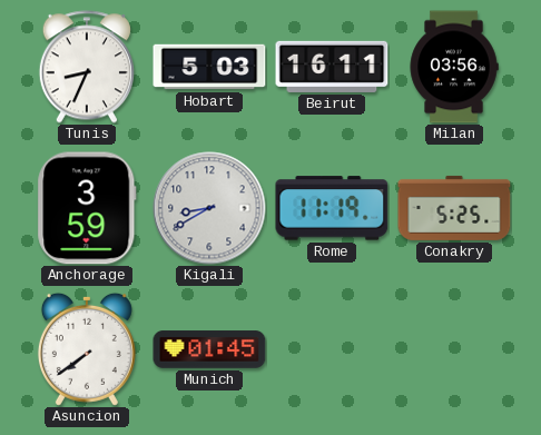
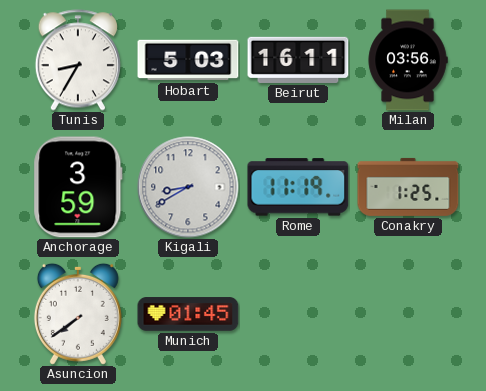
Tunis: 8:34 -> 8:35
Conakry: 5:25 -> 1:25
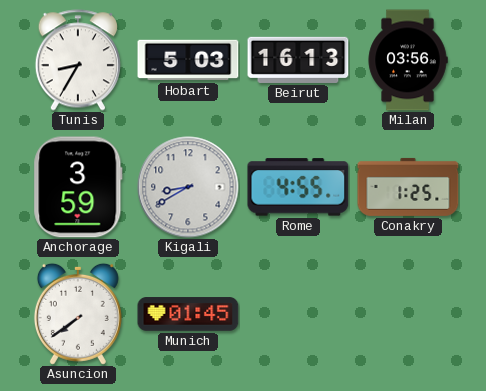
Beirut: 16:11 -> 16:13
Rome: 11:19 -> 4:55
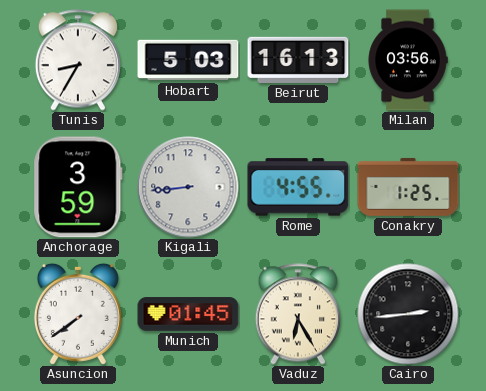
Kigali: 8:40 -> 8:44
Vaduz: none -> 6:25
Cairo: none -> 2:44
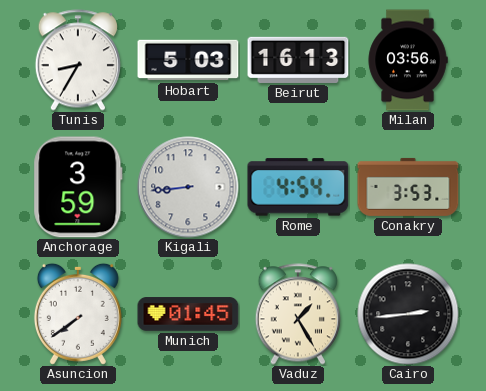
Rome: 4:55 -> 4:54
Conakry: 1:25 -> 3:53
Vaduz: 6:25 -> 1:25
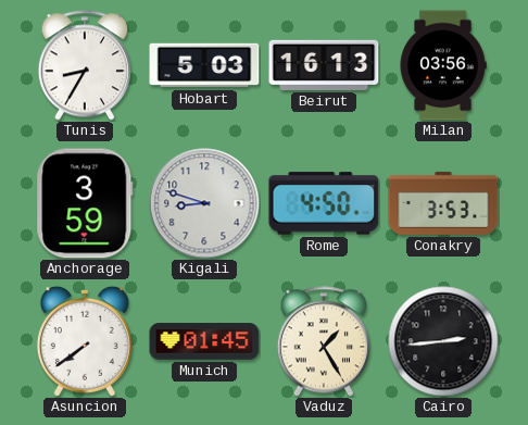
Kigali: 8:44 -> 8:48
Rome: 4:54 -> 4:50
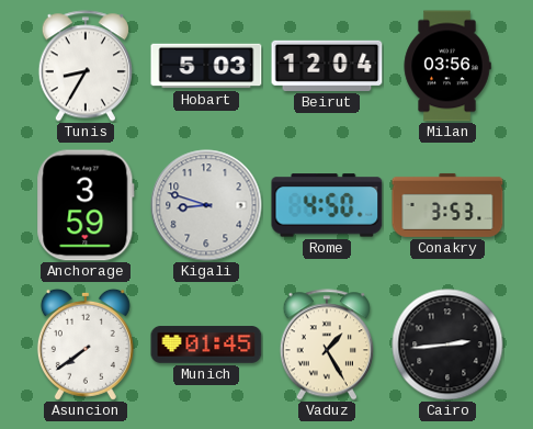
Beirut: 16:13 -> 12:04
